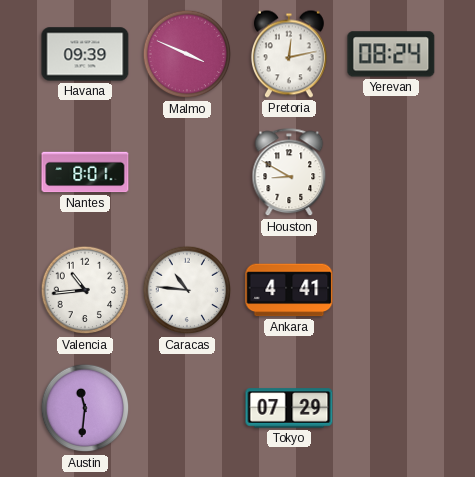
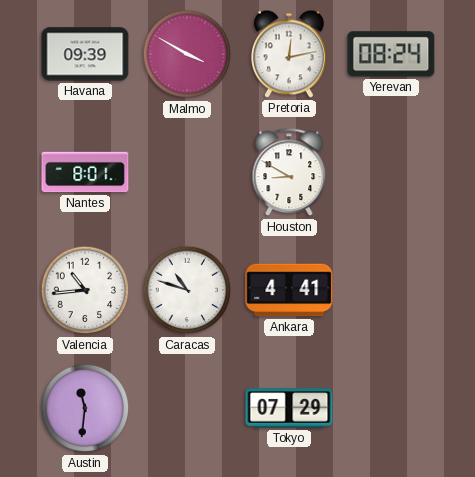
Malmo: 3:49 -> 3:50
Caracas: 10:46 -> 10:48
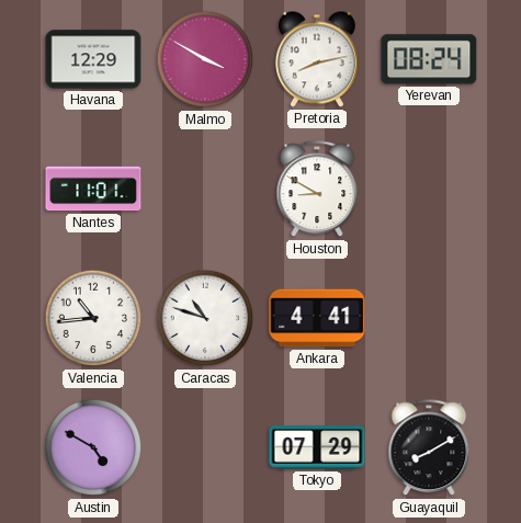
Havana: 09:39 -> 12:29
Pretoria: 12:13 -> 8:13
Nantes: 8:01 -> 11:01
Austin: 11:31 -> 4:50
Guayaquil: none -> 8:10
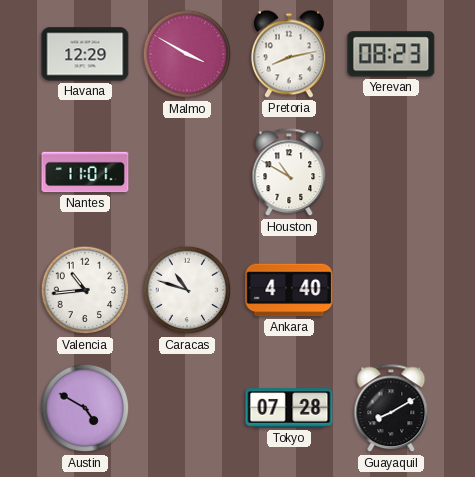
Yerevan: 08:24 -> 08:23
Houston: 8:50 -> 10:50
Ankara: 4:41 -> 4:40
Tokyo: 07:29 -> 07:28
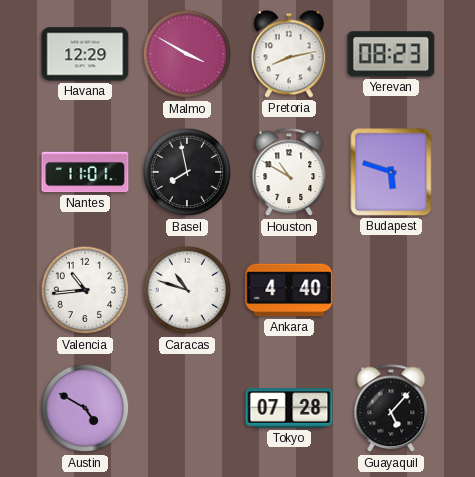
Basel: none -> 7:58
Budapest: none -> 5:48
Guayaquil: 8:10 -> 5:07
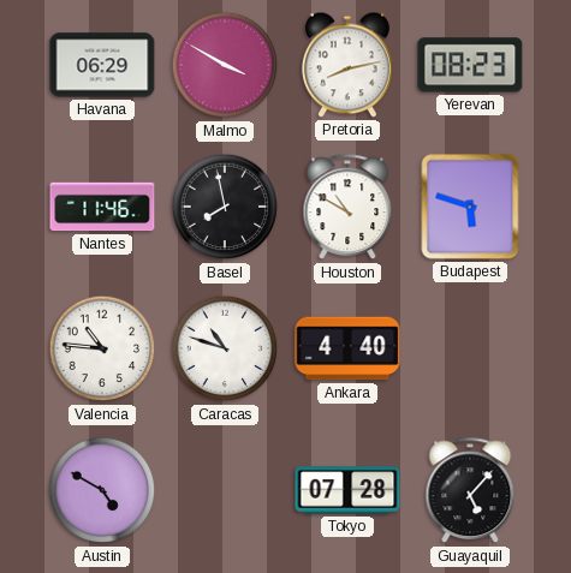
Havana: 12:29 -> 06:29
Nantes: 11:01 -> 11:46
Valencia: 10:44 -> 10:46
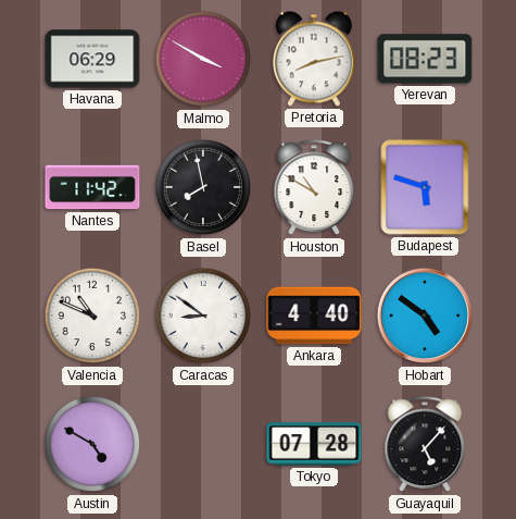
Nantes: 11:46 -> 11:42
Valencia: 10:46 -> 10:49
Caracas: 10:48 -> 8:51
Hobart: none -> 4:51
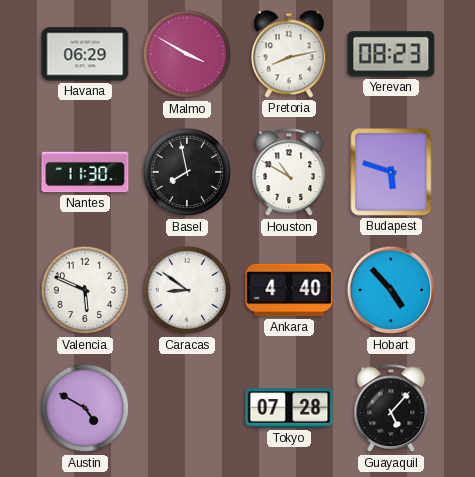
Nantes: 11:42 -> 11:30
Valencia: 10:49 -> 5:49
Hobart: 4:51 -> 4:53
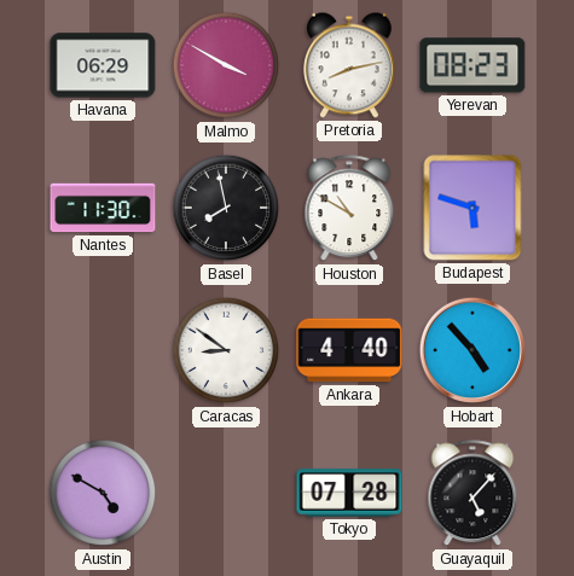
Valencia: 5:49 -> none
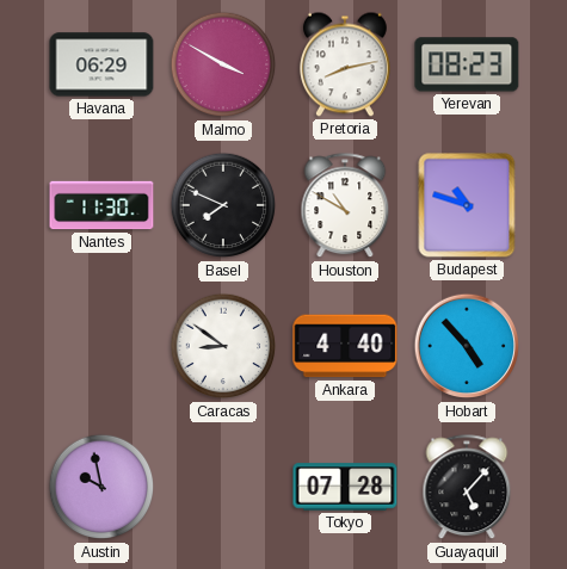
Basel: 7:58 -> 7:49
Budapest: 5:48 -> 10:48
Austin: 4:50 -> 9:58
